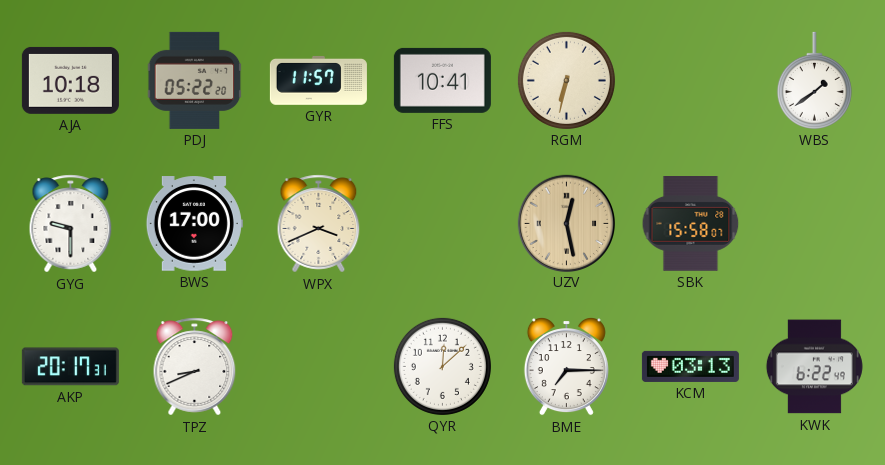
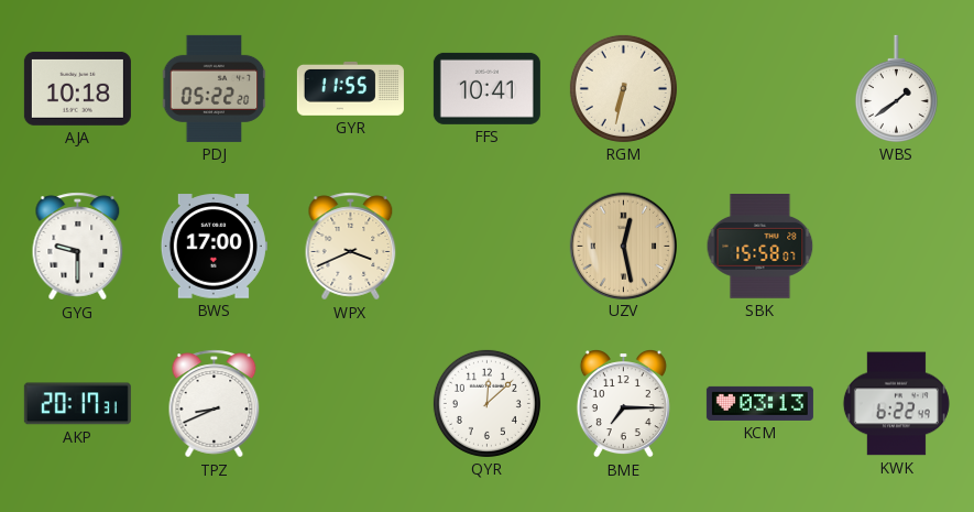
GYR: 11:57 -> 11:55
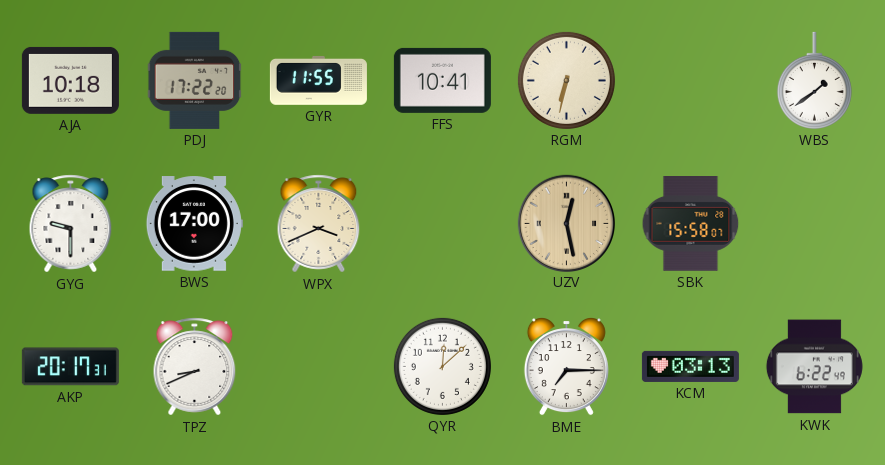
PDJ: 05:22 -> 17:22
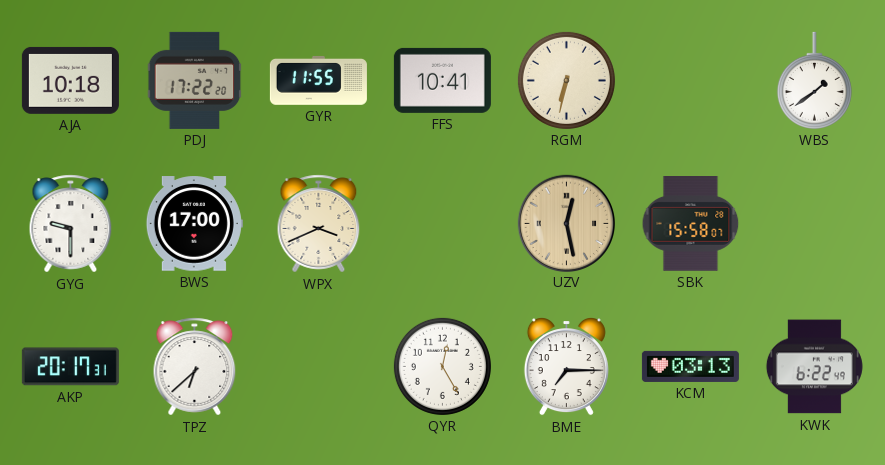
TPZ: 8:41 -> 6:38
QYR: 12:08 -> 12:25
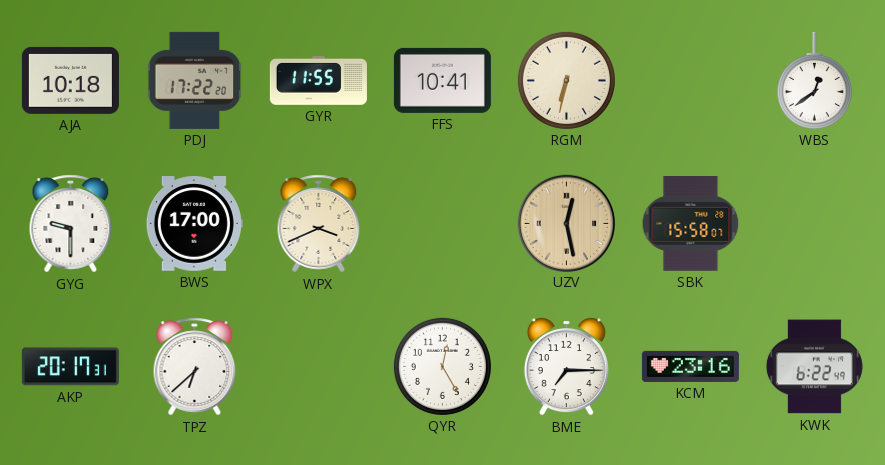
WBS: 1:39 -> 12:39
KCM: 03:13 -> 23:16
